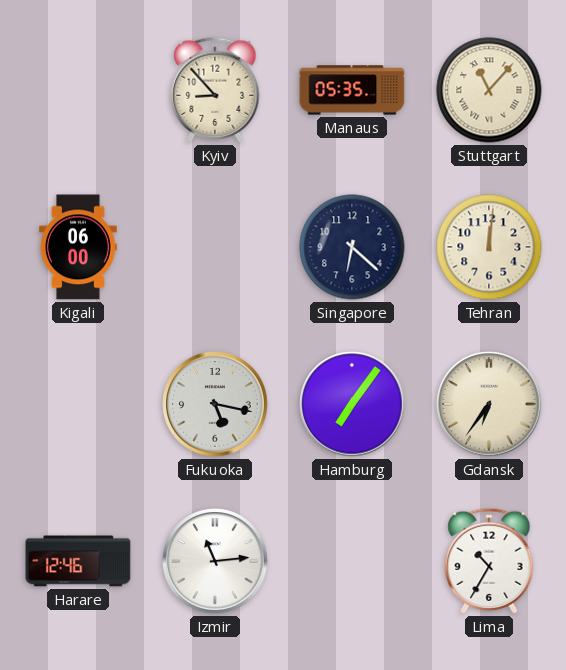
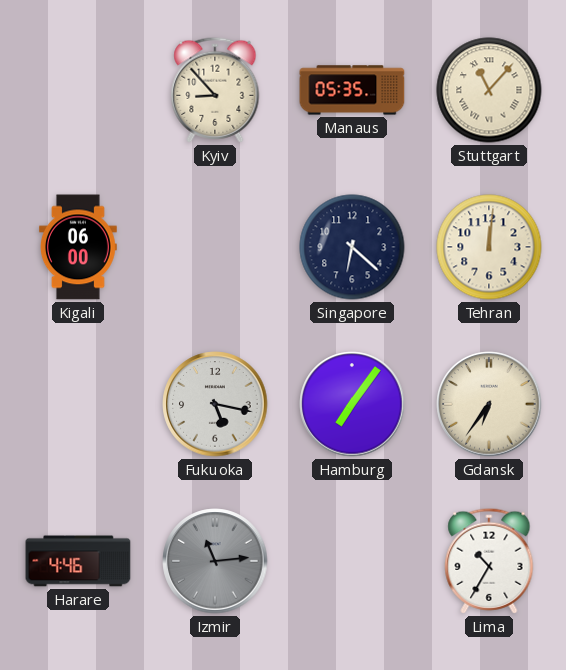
Harare: 12:46 -> 4:46
Izmir dial: white -> grey
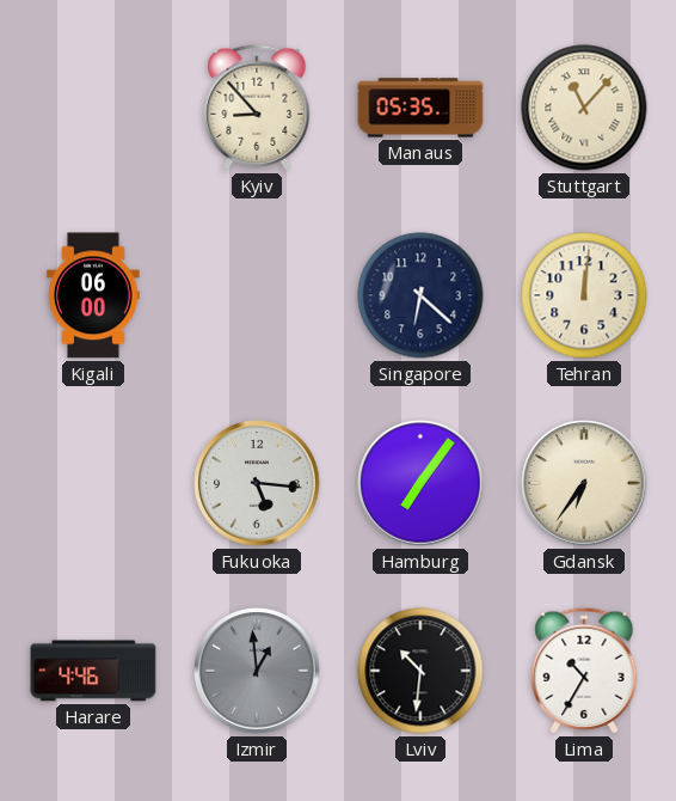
Fukuoka: 5:17 -> 5:16
Izmir: 11:14 -> 12:59
Lviv: none -> 10:31
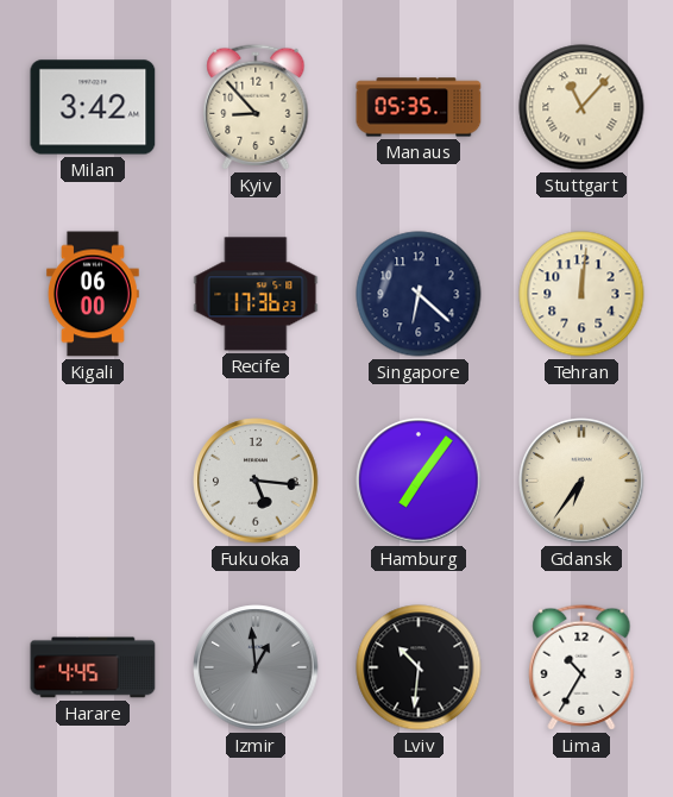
Milan: none -> 3:42
Recife: none -> 17:36
Harare: 4:46 -> 4:45
